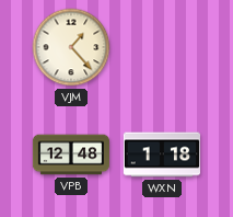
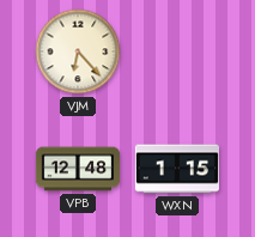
VJM: 1:23 -> 6:23
WXN: 1:18 -> 1:15
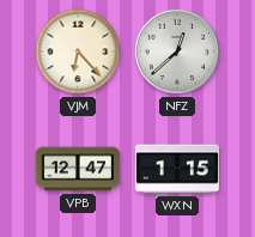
NFZ: none -> 12:38
VPB: 12:48 -> 12:47
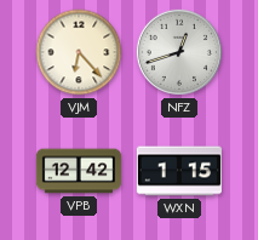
NFZ: 12:38 -> 12:42
VPB: 12:47 -> 12:42
